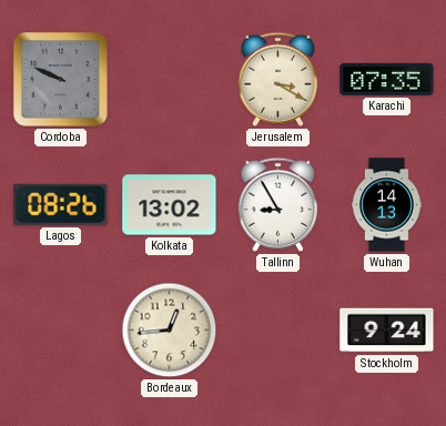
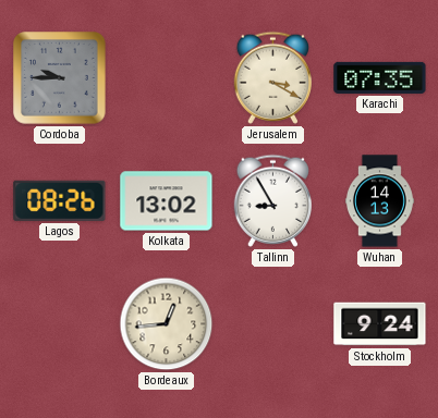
Cordoba: 9:49 -> 9:45
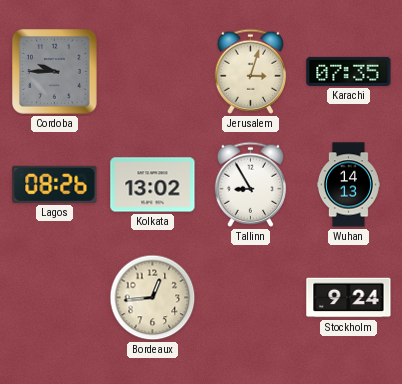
Jerusalem: 3:20 -> 3:03
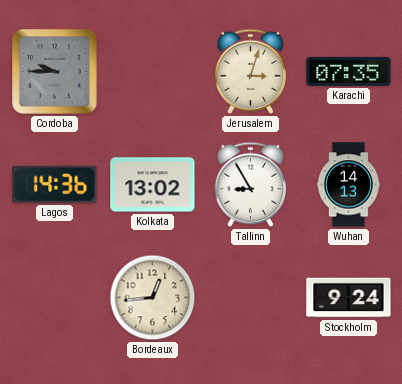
Lagos: 08:26 -> 14:36
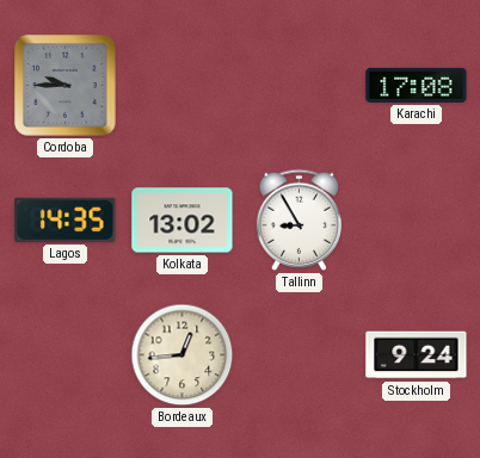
Jerusalem: 3:03 -> none
Karachi: 07:35 -> 17:08
Lagos: 14:36 -> 14:35
Wuhan: 14:13 -> none
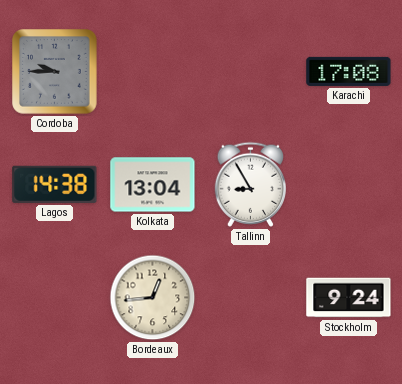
Lagos: 14:35 -> 14:38
Kolkata: 13:02 -> 13:04
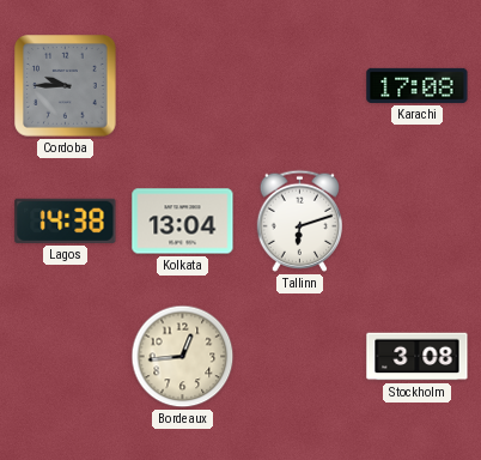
Tallinn: 8:55 -> 6:12
Stockholm: 9:24 -> 3:08
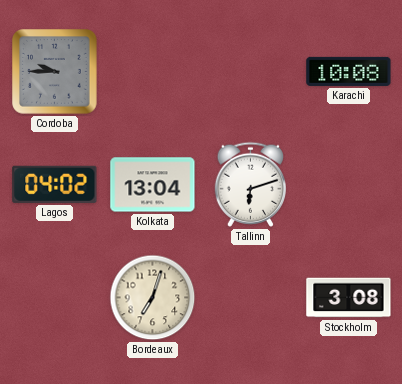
Karachi: 17:08 -> 10:08
Lagos: 14:38 -> 04:02
Bordeaux: 12:44 -> 7:03
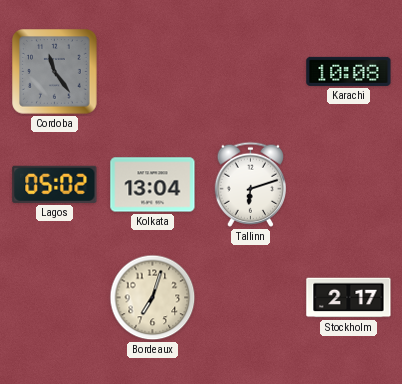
Cordoba: 9:45 -> 11:24
Lagos: 04:02 -> 05:02
Stockholm: 3:08 -> 2:17
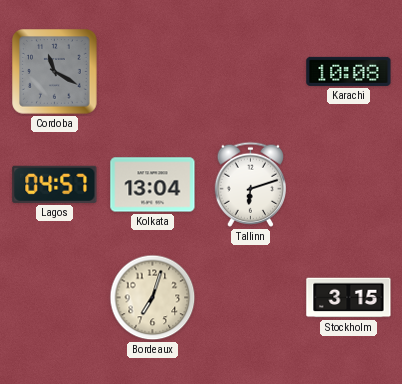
Cordoba: 11:24 -> 11:20
Lagos: 05:02 -> 04:57
Stockholm: 2:17 -> 3:15
